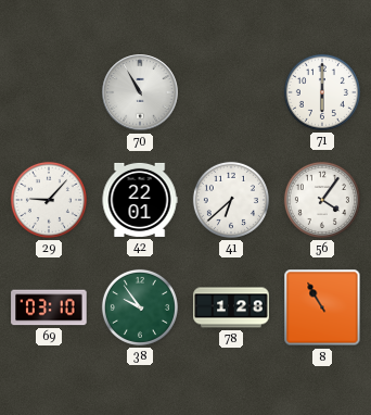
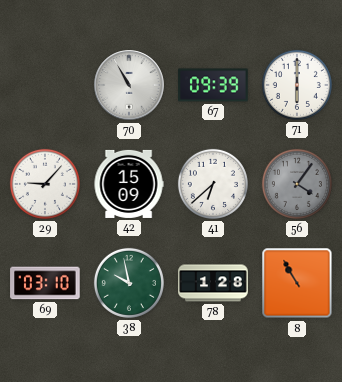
67: none -> 09:39
42: 22:01 -> 15:09
56 dial: white -> grey
38: 9:54 -> 9:58
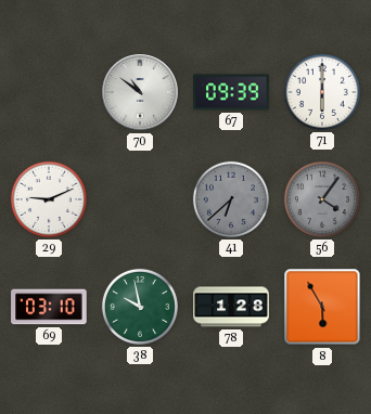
70: 10:55 -> 10:51
29: 9:07 -> 9:11
42: 15:09 -> none
41 dial: white -> grey
8: 10:55 -> 5:55
